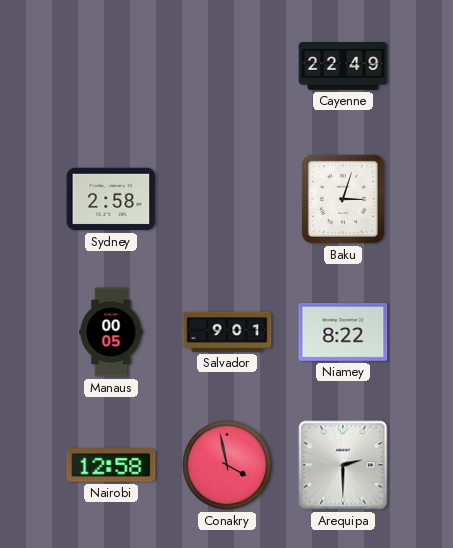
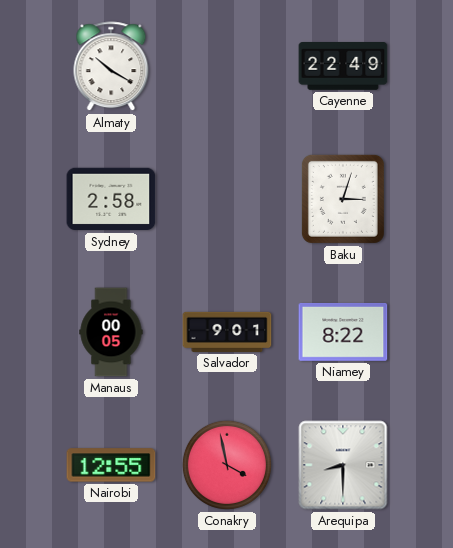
Almaty: none -> 10:20
Nairobi: 12:58 -> 12:55
Arequipa: 2:30 -> 8:30
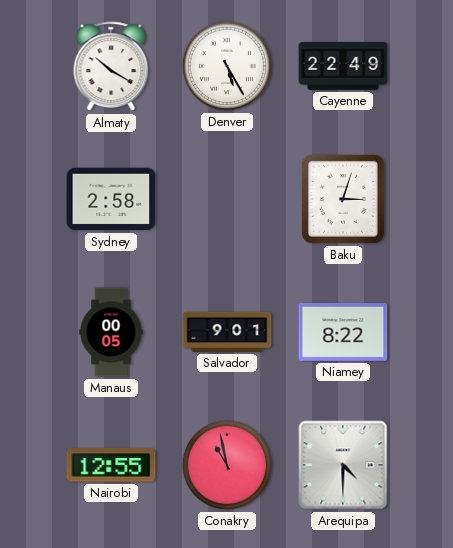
Denver: none -> 5:25
Conakry: 3:58 -> 10:58
Arequipa: 8:30 -> 4:30
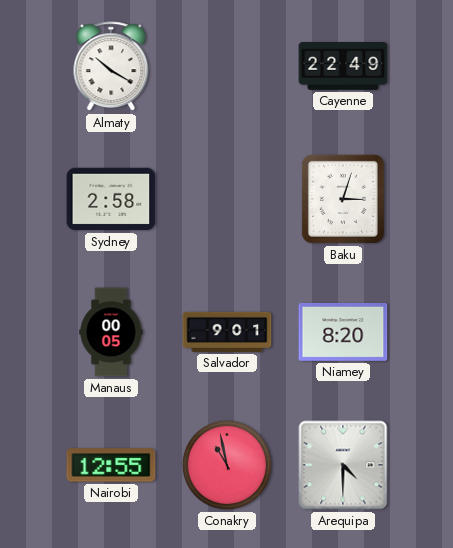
Denver: 5:25 -> none
Niamey: 8:22 -> 8:20
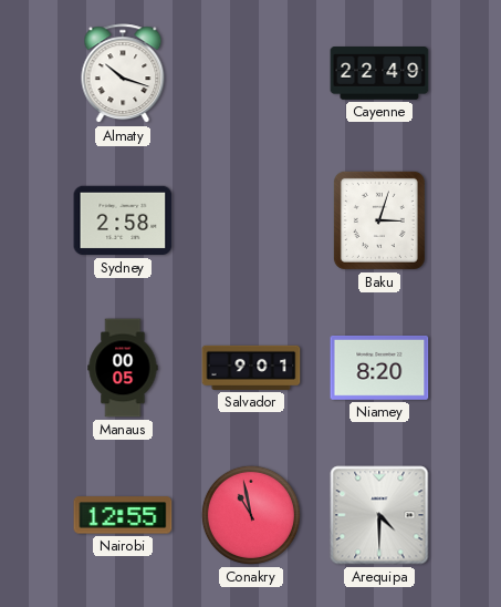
Almaty: 10:20 -> 10:18
